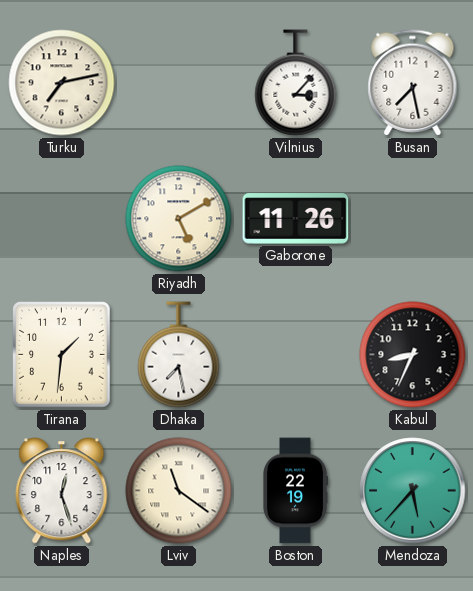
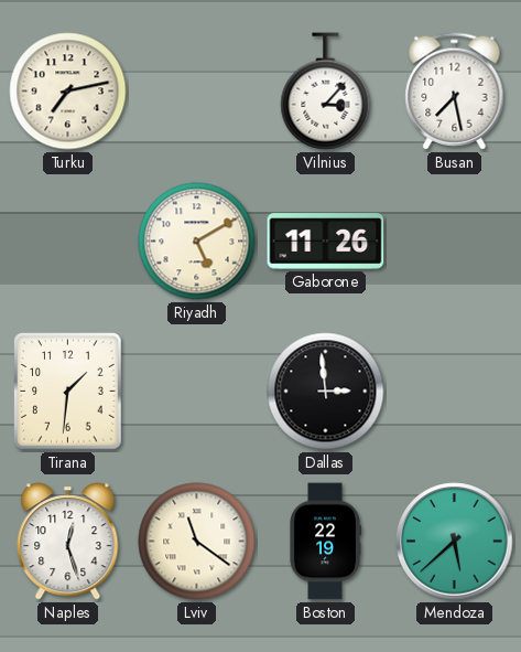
Dhaka: 7:28 -> none
Dallas: none -> 2:59
Kabul: 8:34 -> none
Mendoza: 5:37 -> 5:38
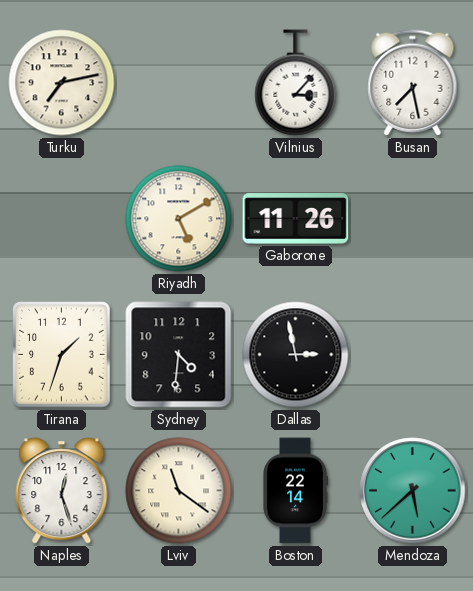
Tirana: 1:31 -> 1:33
Sydney: none -> 4:31
Dallas: 2:59 -> 2:58
Boston: 22:19 -> 22:14
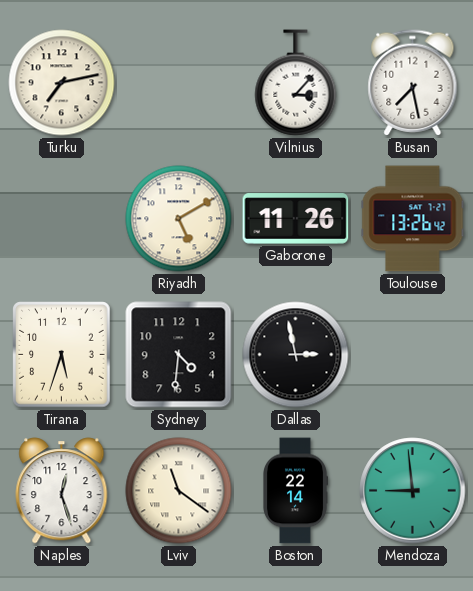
Toulouse: none -> 13:26
Tirana: 1:33 -> 5:33
Mendoza: 5:38 -> 8:59
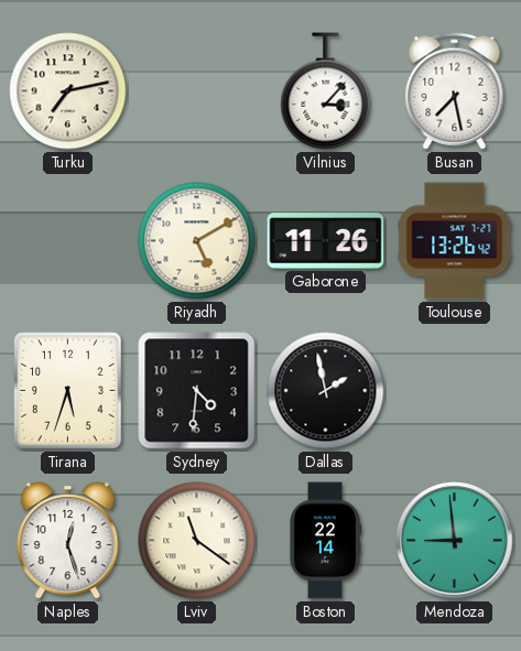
Dallas: 2:58 -> 1:58
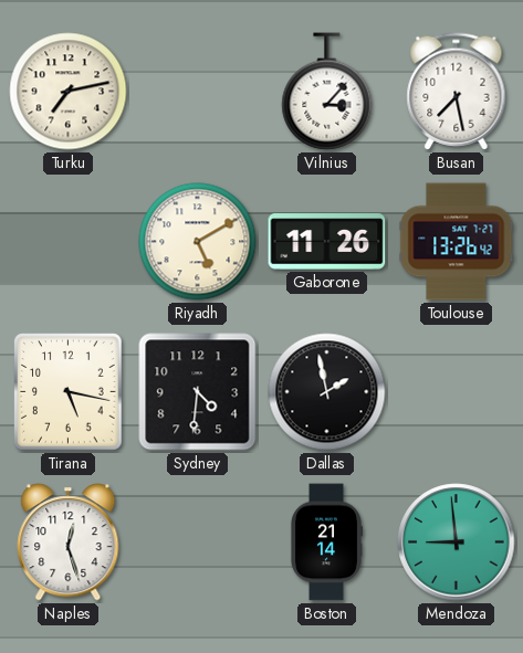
Tirana: 5:33 -> 5:17
Lviv: 11:21 -> none
Boston: 22:14 -> 21:14
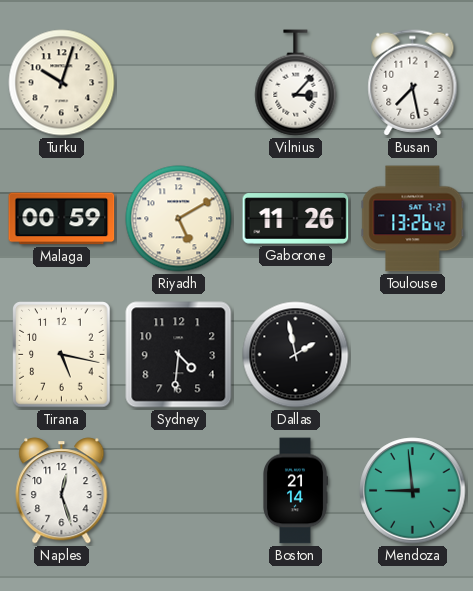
Turku: 7:13 -> 10:03
Malaga: none -> 00:59
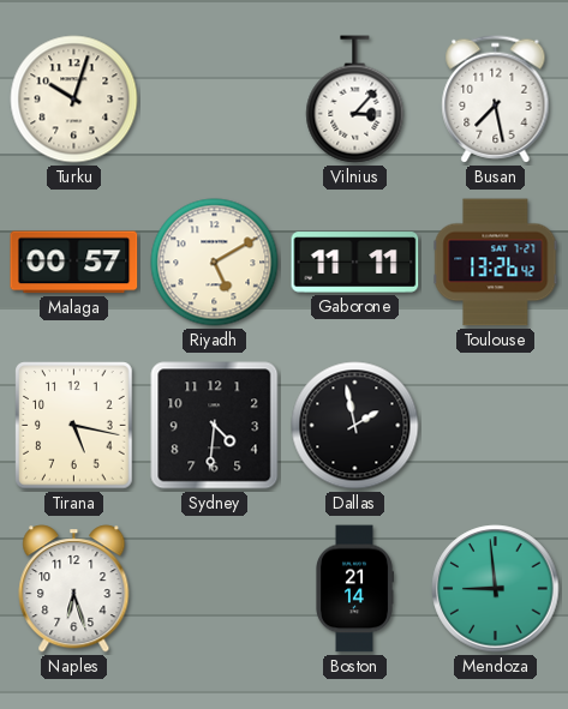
Malaga: 00:59 -> 00:57
Gaborone: 11:26 -> 11:11
Naples: 12:27 -> 6:27
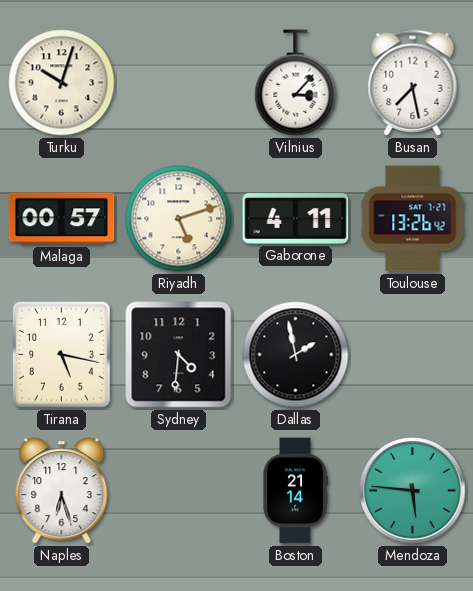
Riyadh: 5:10 -> 5:12
Gaborone: 11:11 -> 4:11
Mendoza: 8:59 -> 5:46
